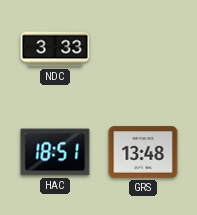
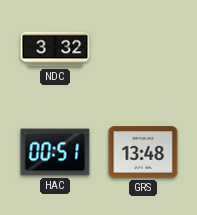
NDC: 3:33 -> 3:32
HAC: 18:51 -> 00:51
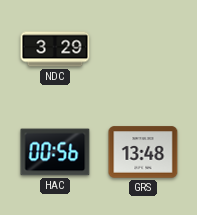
NDC: 3:32 -> 3:29
HAC: 00:51 -> 00:56
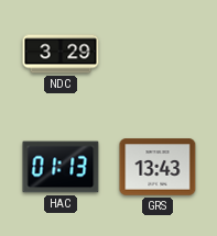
HAC: 00:56 -> 01:13
GRS: 13:48 -> 13:43
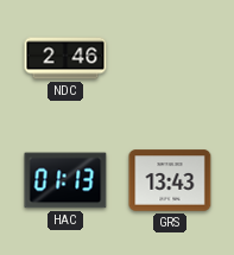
NDC: 3:29 -> 2:46
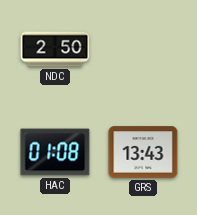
NDC: 2:46 -> 2:50
HAC: 01:13 -> 01:08
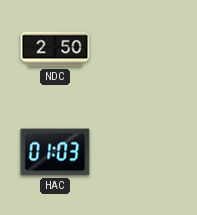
HAC: 01:08 -> 01:03
GRS: 13:43 -> none
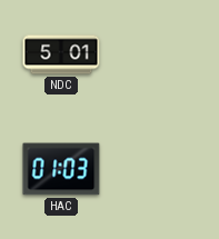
NDC: 2:50 -> 5:01
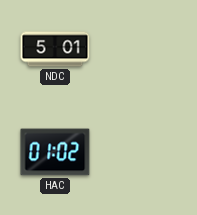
HAC: 01:03 -> 01:02
